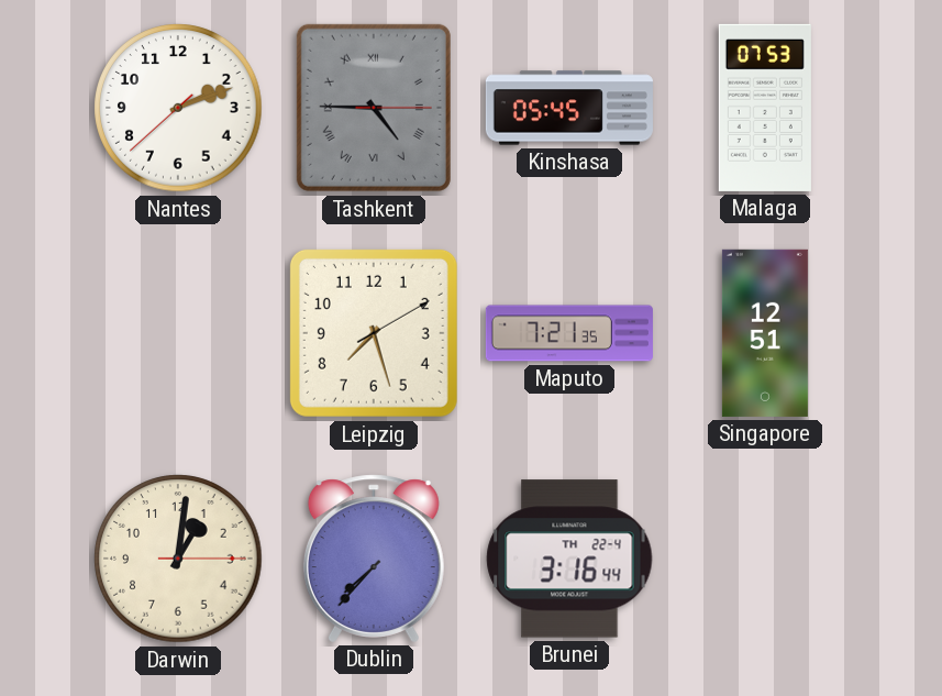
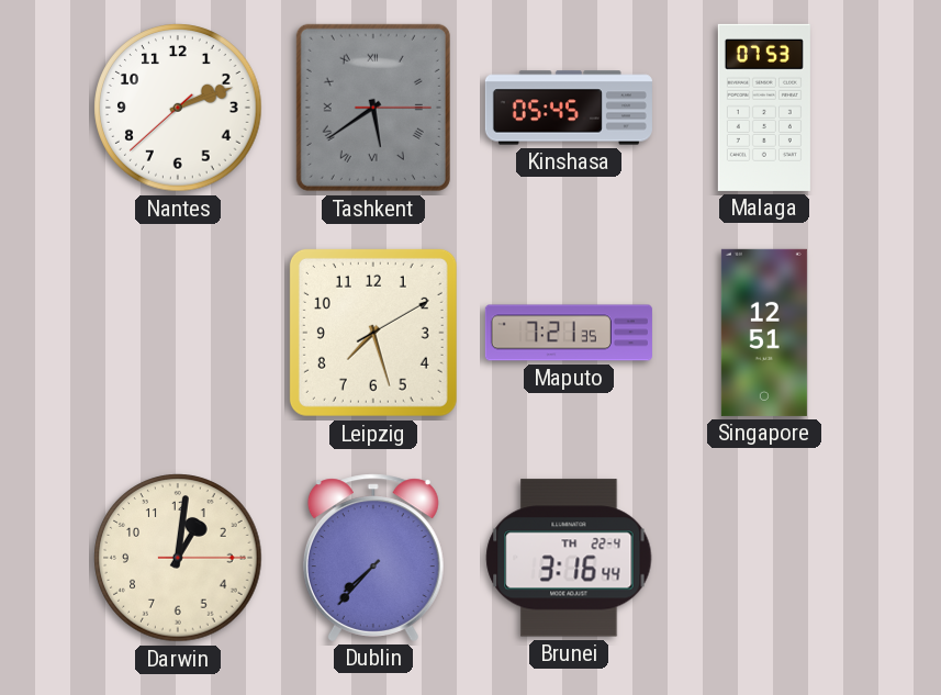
Tashkent: 4:45 -> 5:39
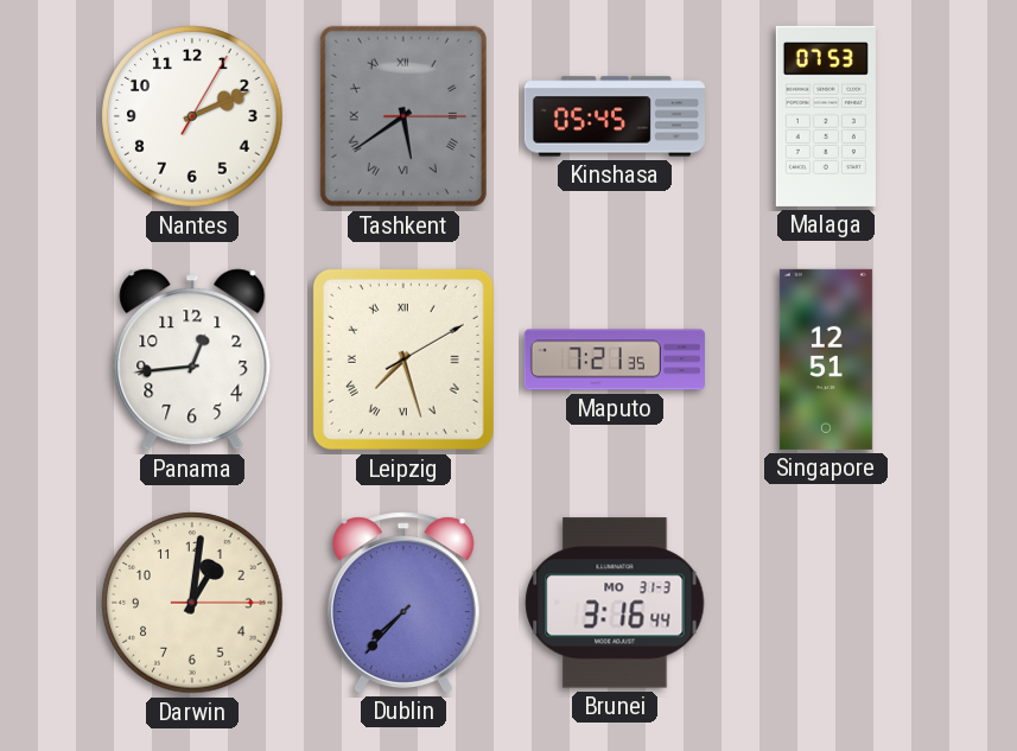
Nantes: 2:11:38 -> 2:11:05
Panama: none -> 12:44
Leipzig numerals: Arabic -> Roman
Brunei date: TH 22-4 -> MO 31-3
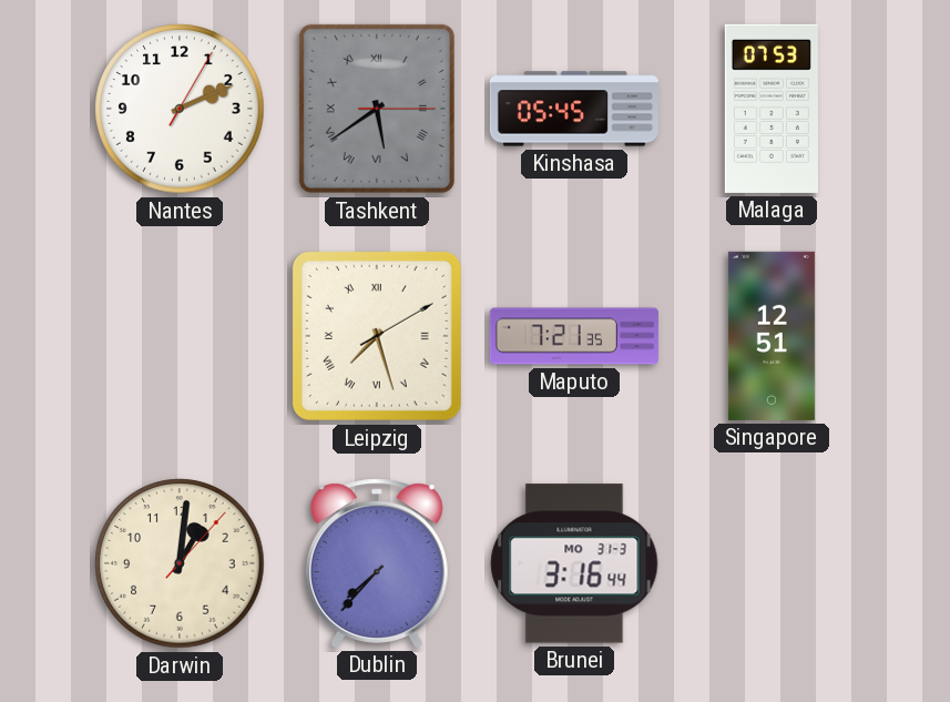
Panama: 12:44 -> none
Darwin: 1:01:15 -> 1:01:07
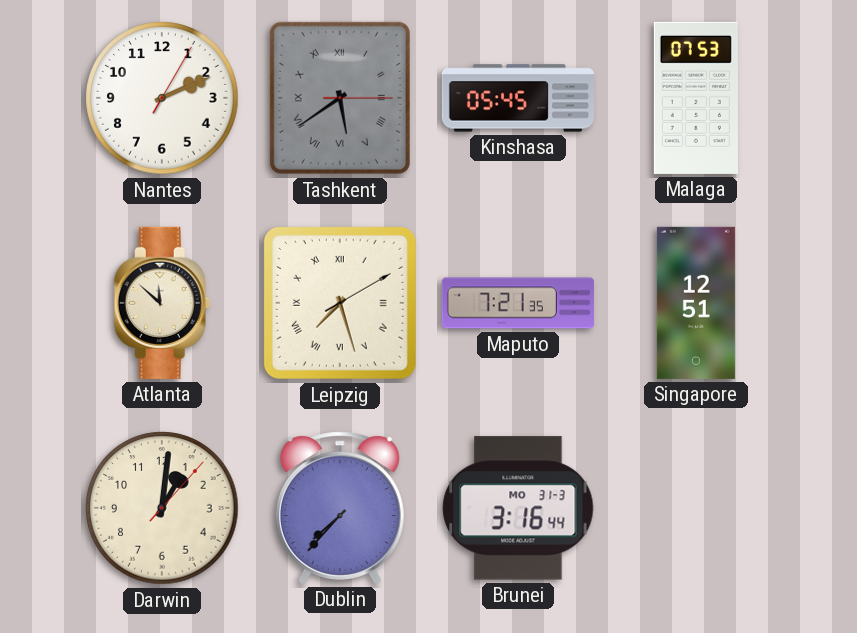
Atlanta: none -> 11:52
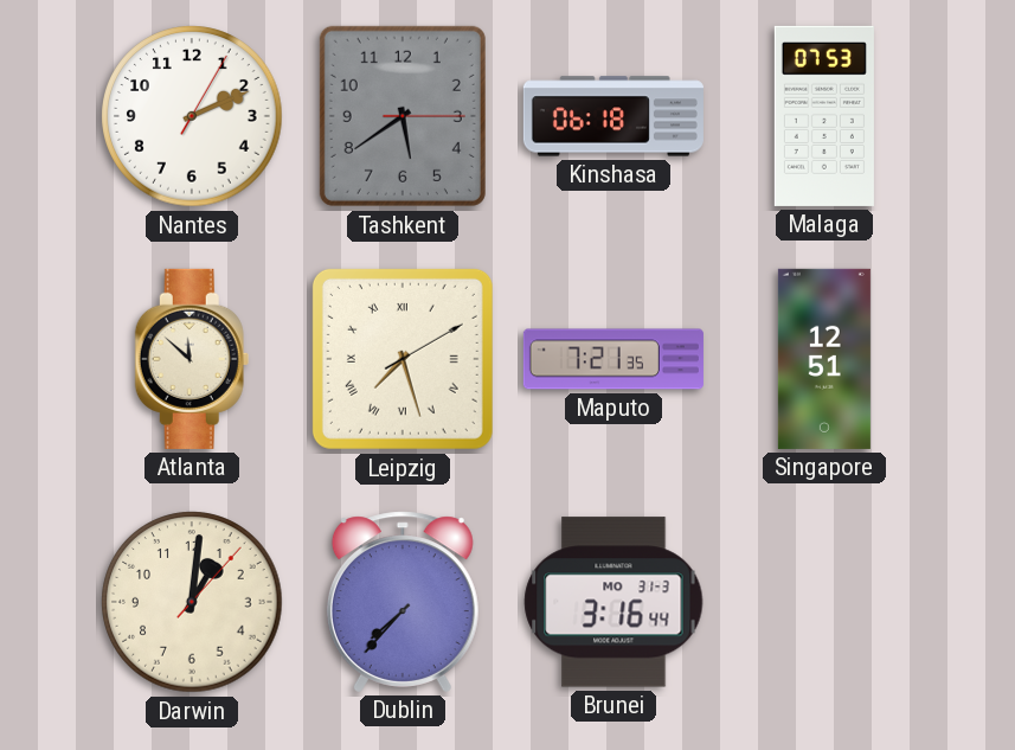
Tashkent numerals: Roman -> Arabic
Kinshasa: 05:45 -> 06:18
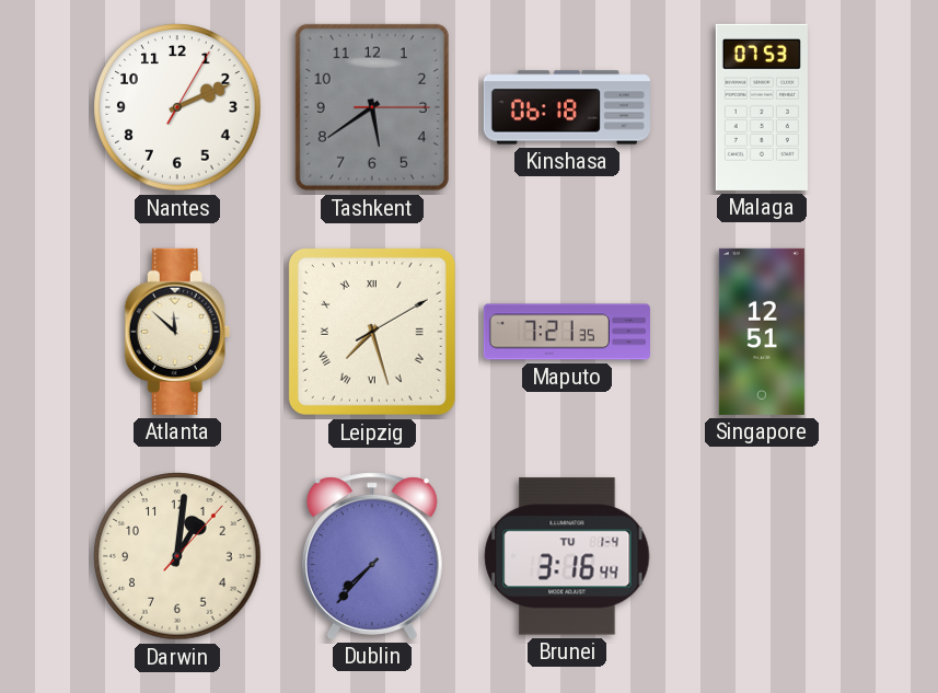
Brunei date: MO 31-3 -> TU 1-4
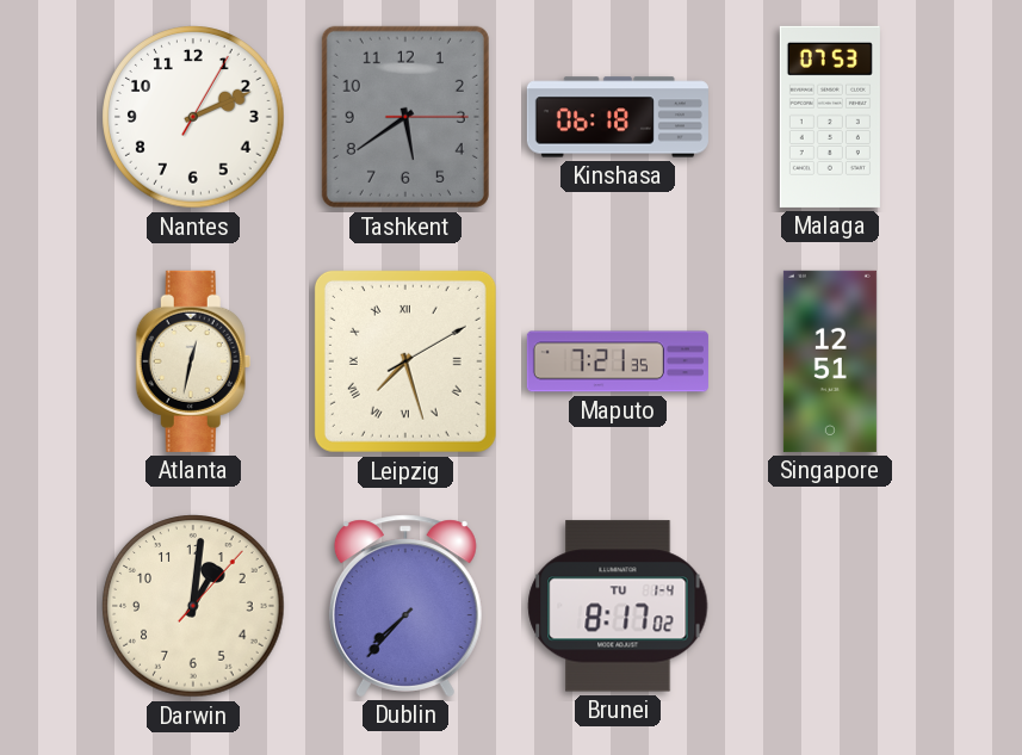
Atlanta: 11:52 -> 12:32
Brunei: 3:16 -> 8:17
